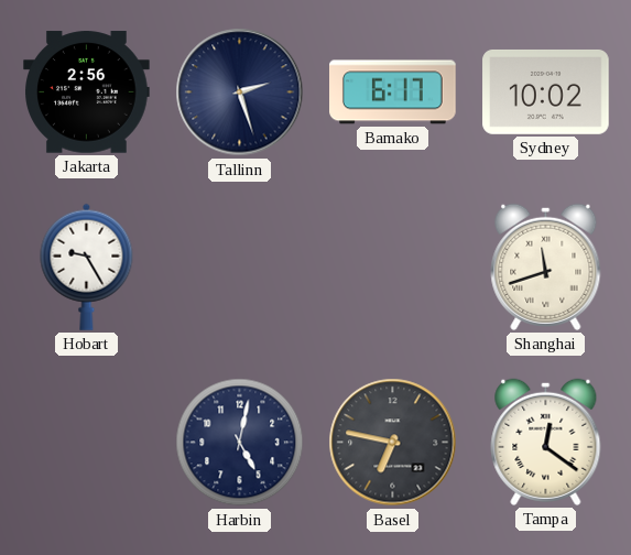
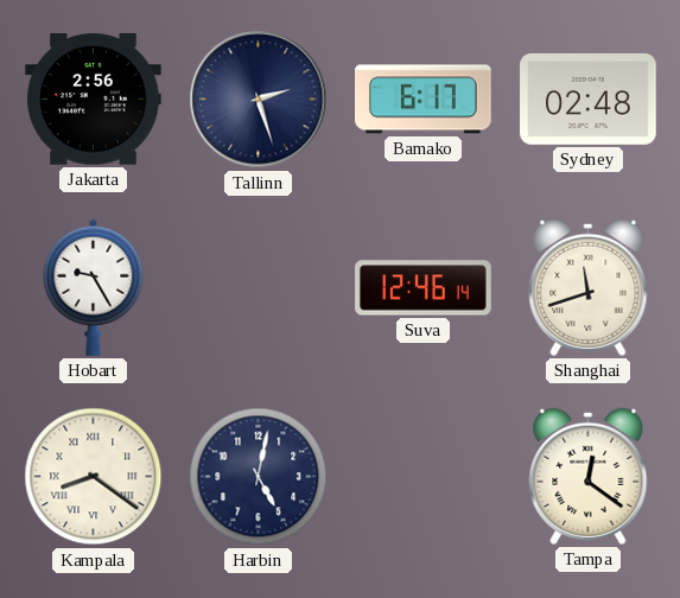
Sydney: 10:02 -> 02:48
Suva: none -> 12:46
Kampala: none -> 8:21
Basel: 6:47 -> none
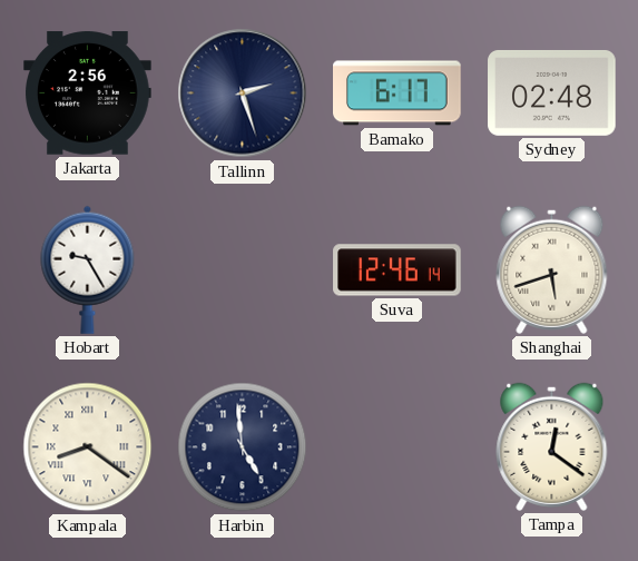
Shanghai: 11:42 -> 5:42
Harbin: 5:02 -> 4:59
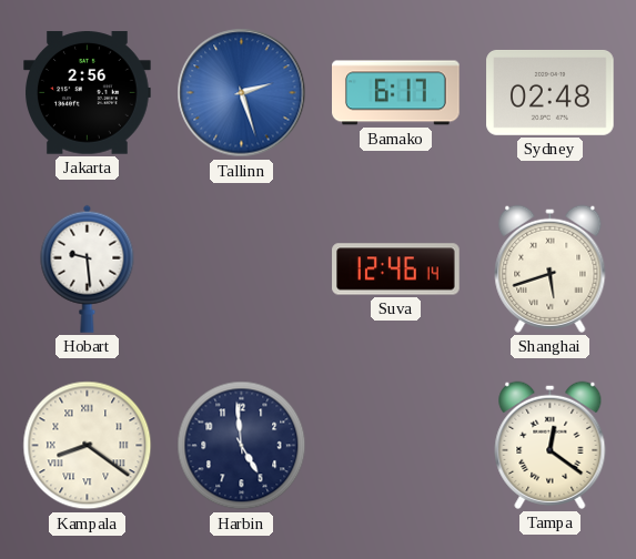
Tallinn dial: navy -> blue
Hobart: 9:25 -> 9:29
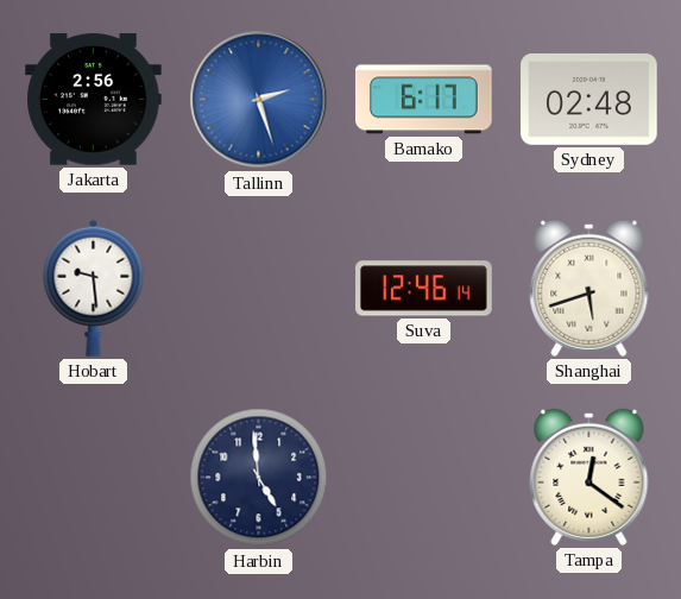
Kampala: 8:21 -> none
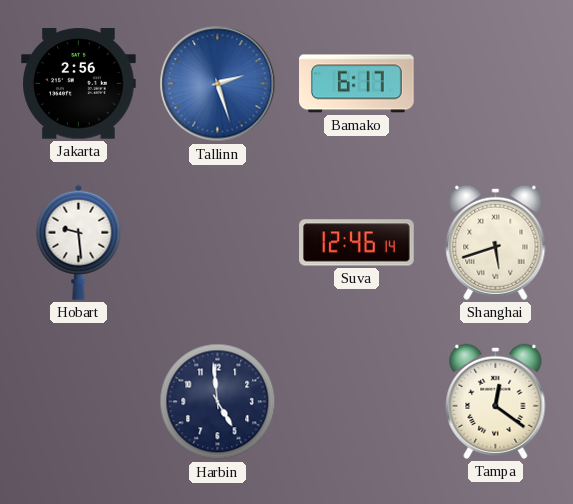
Sydney: 02:48 -> none
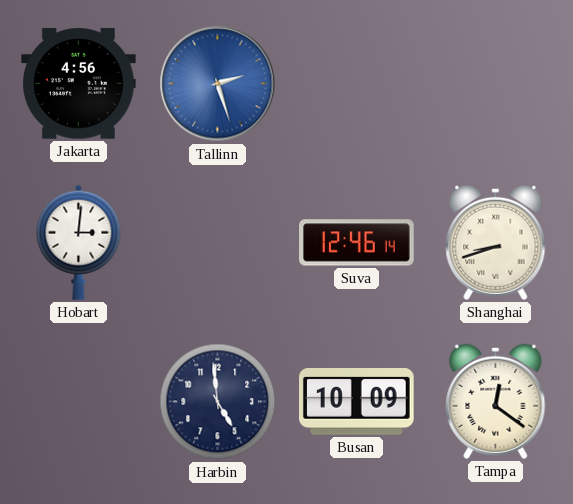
Jakarta: 2:56 -> 4:56
Bamako: 6:17 -> none
Hobart: 9:29 -> 3:01
Shanghai: 5:42 -> 8:42
Busan: none -> 10:09
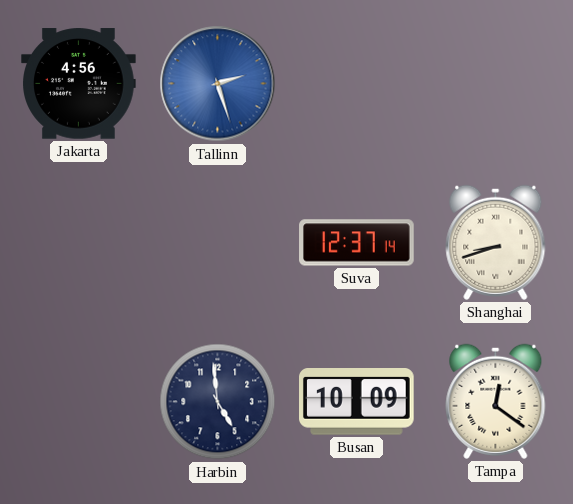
Hobart: 3:01 -> none
Suva: 12:46 -> 12:37
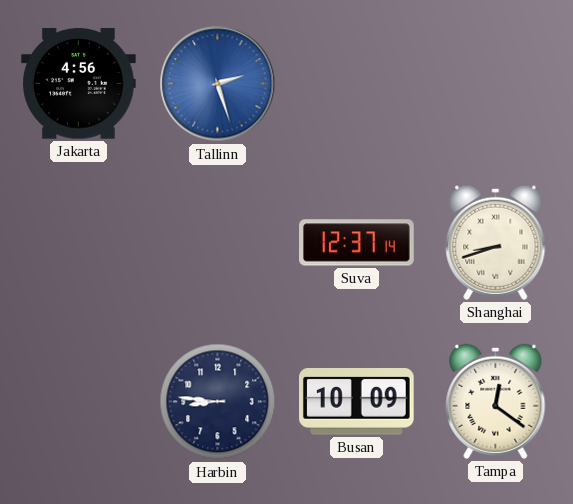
Harbin: 4:59 -> 8:46
